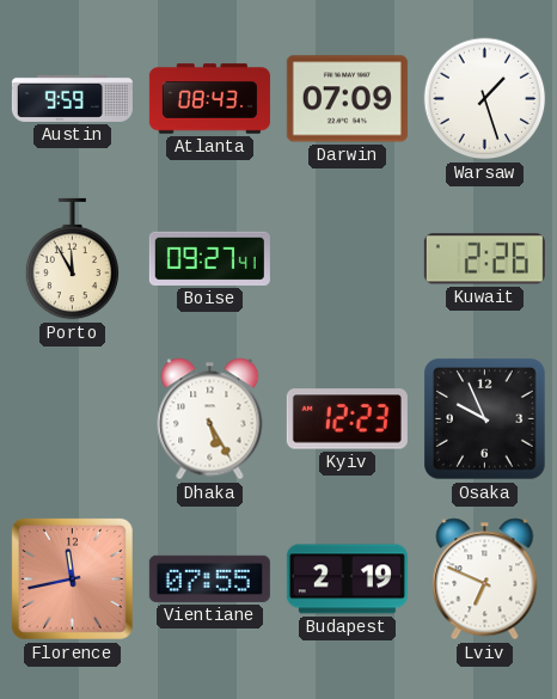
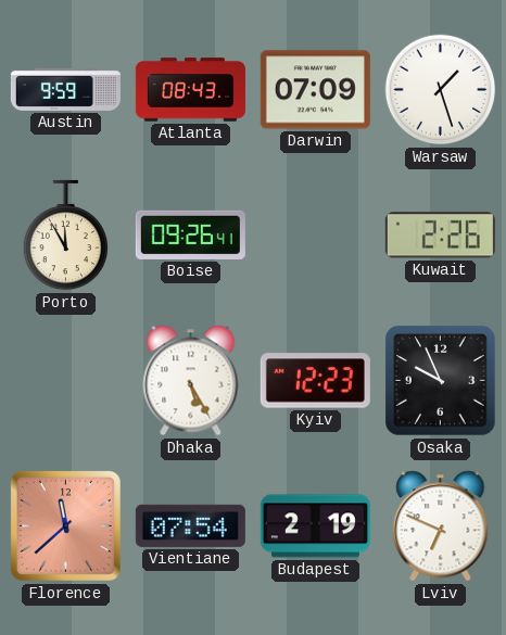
Boise: 09:27 -> 09:26
Florence: 11:43 -> 11:38
Vientiane: 07:55 -> 07:54
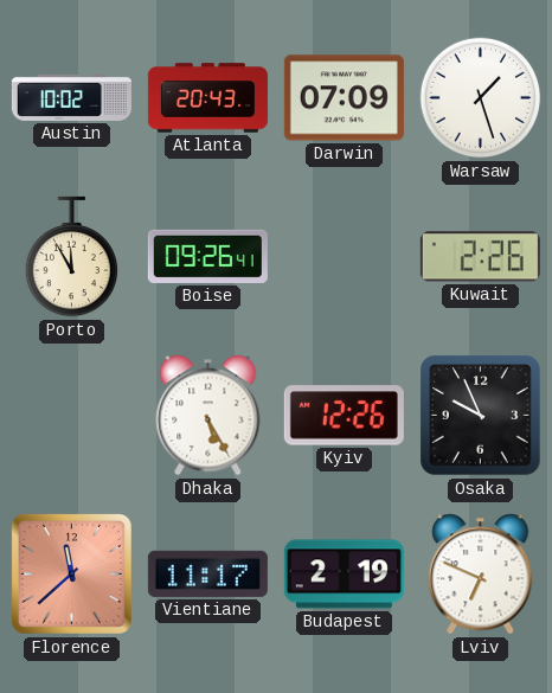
Austin: 9:59 -> 10:02
Atlanta: 08:43 -> 20:43
Kyiv: 12:23 -> 12:26
Vientiane: 07:54 -> 11:17
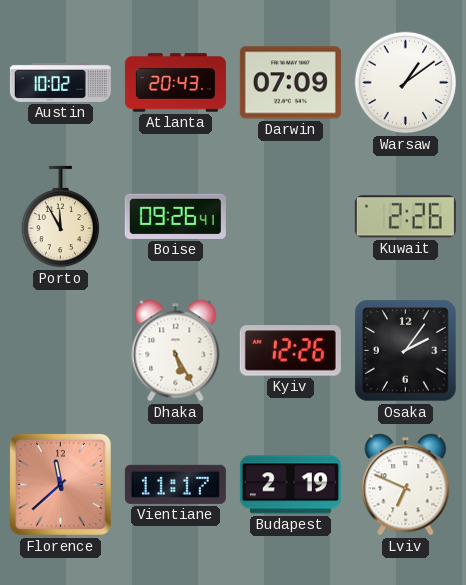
Warsaw: 1:27 -> 1:09
Osaka: 9:56 -> 2:06
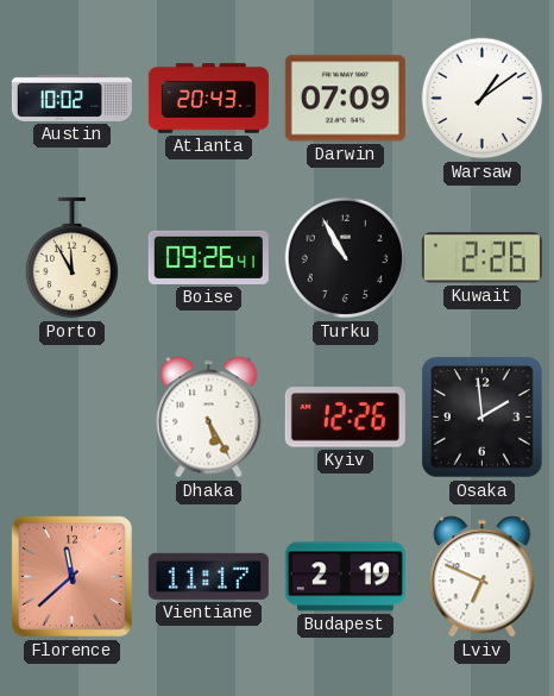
Turku: none -> 10:55
Osaka: 2:06 -> 1:59
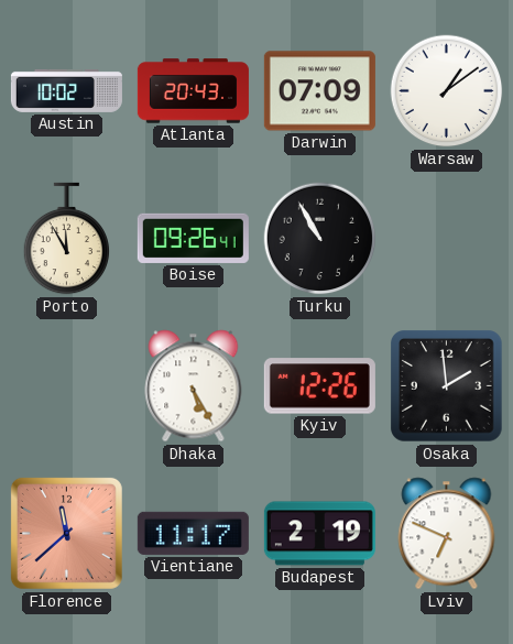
Kuwait: 2:26 -> none
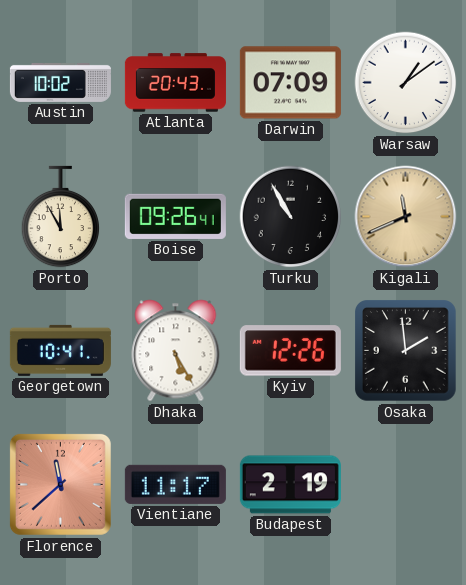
Kigali: none -> 11:41
Georgetown: none -> 10:41
Lviv: 6:49 -> none
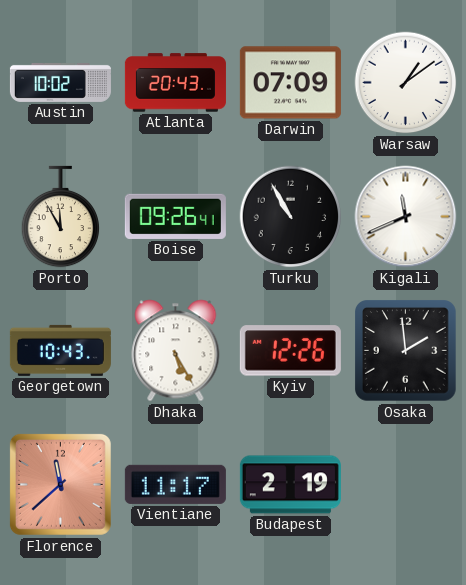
Kigali dial: champagne -> white
Georgetown: 10:41 -> 10:43
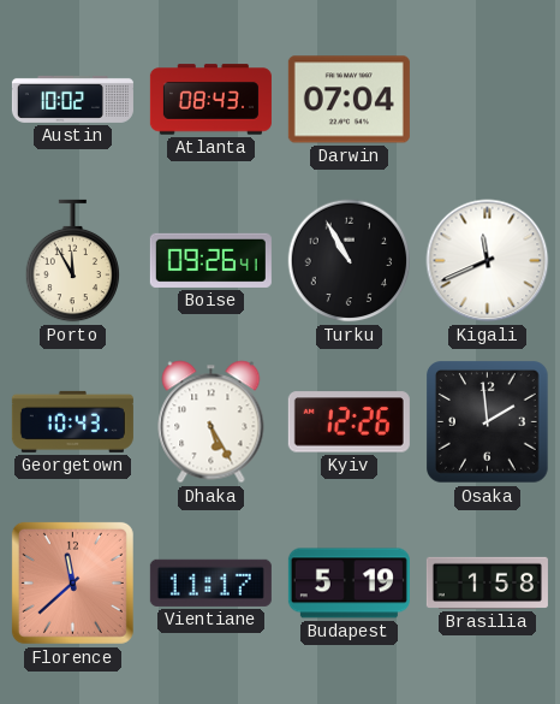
Atlanta: 20:43 -> 08:43
Darwin: 07:09 -> 07:04
Warsaw: 1:09 -> none
Budapest: 2:19 -> 5:19
Brasilia: none -> 1:58
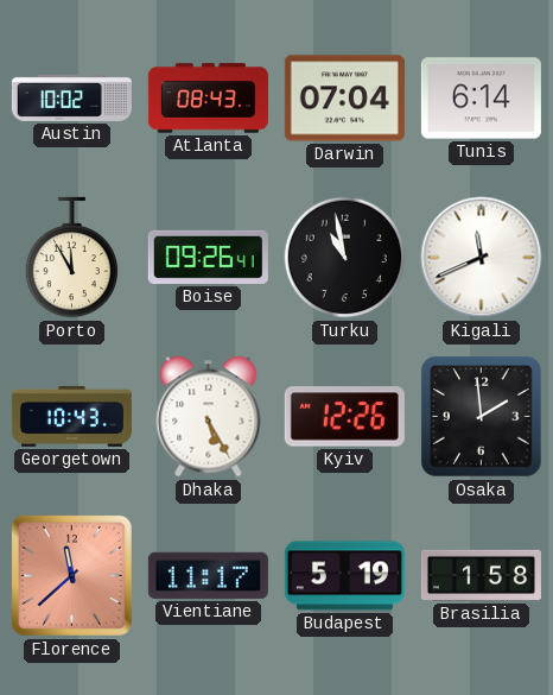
Tunis: none -> 6:14
Turku: 10:55 -> 10:58
